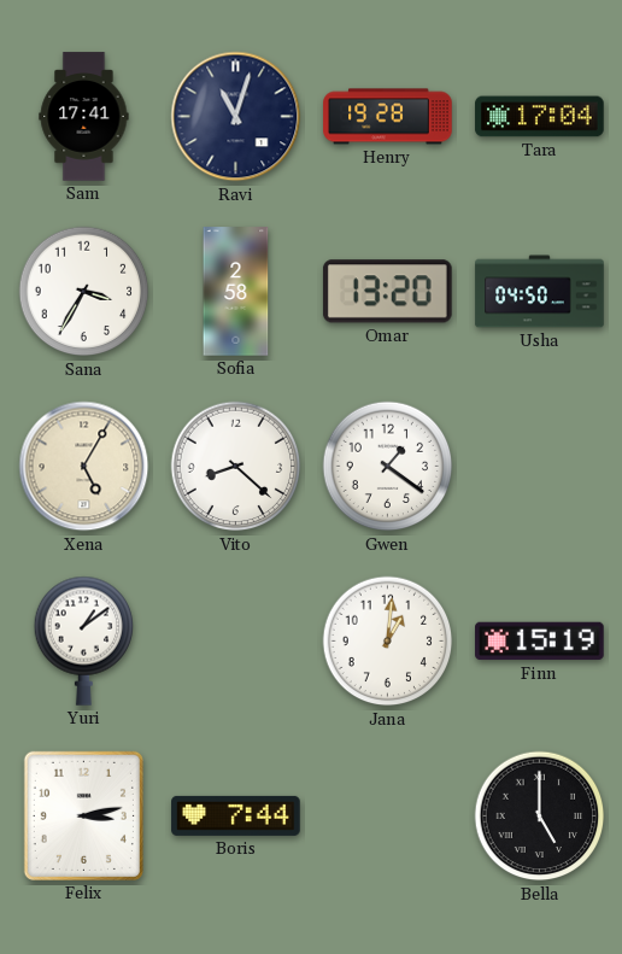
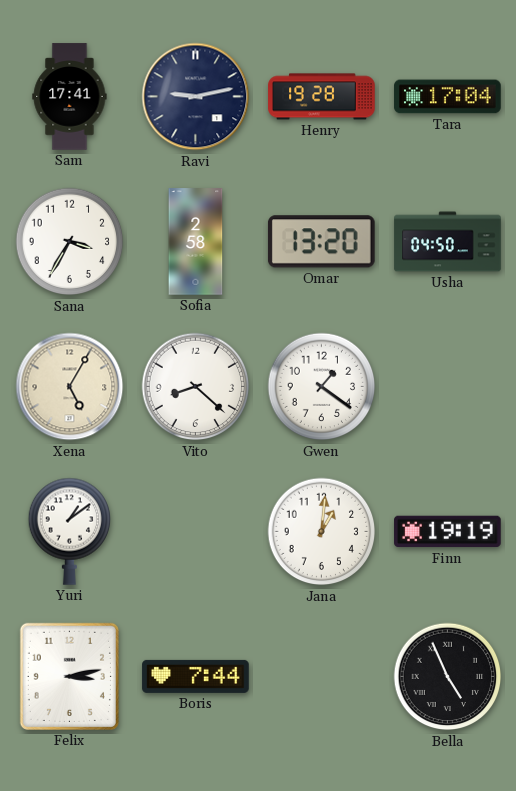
Ravi: 11:03 -> 9:13
Finn: 15:19 -> 19:19
Bella: 5:00 -> 4:56
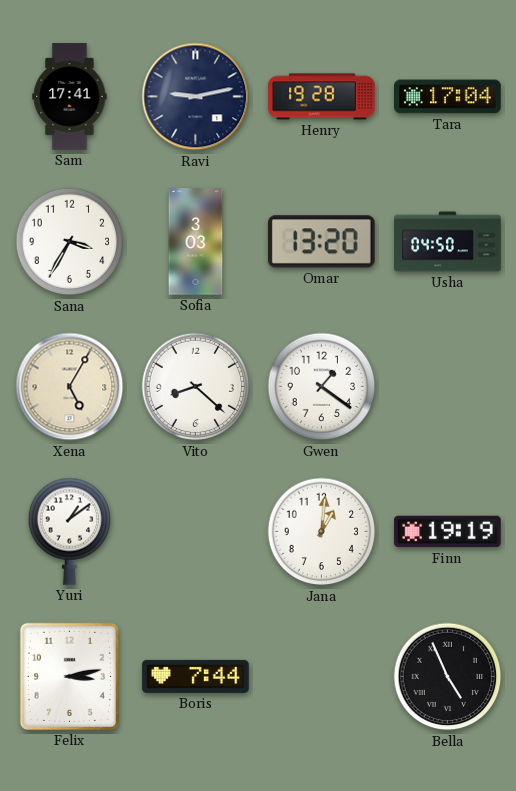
Sofia: 2:58 -> 3:03
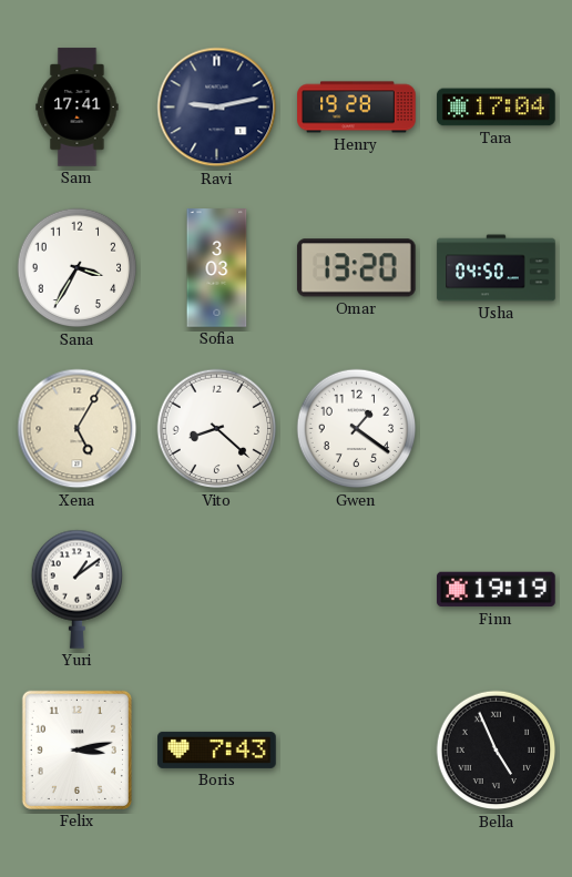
Jana: 1:01 -> none
Boris: 7:44 -> 7:43
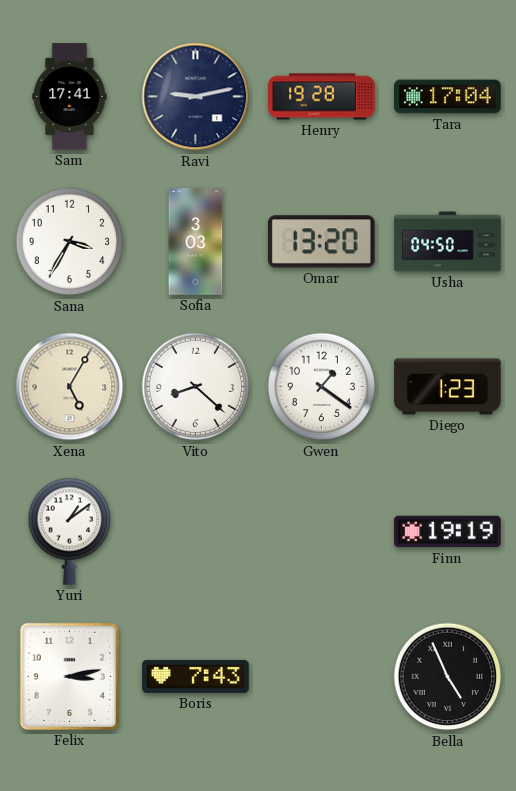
Diego: none -> 1:23
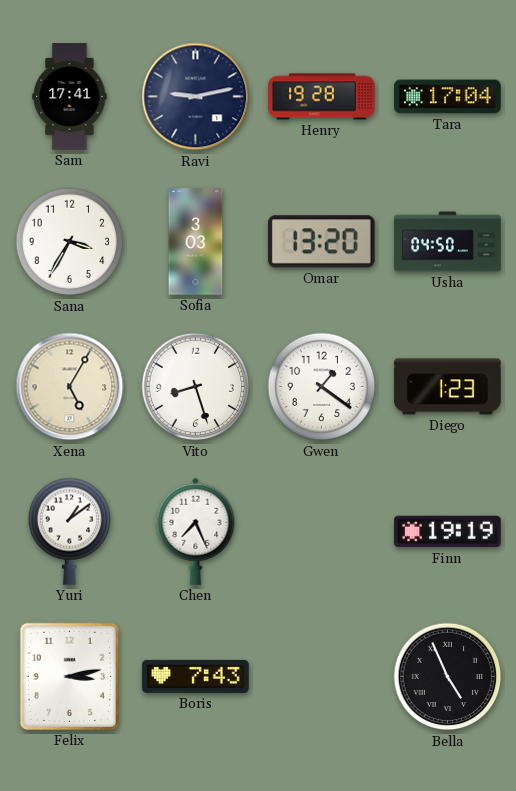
Vito: 8:22 -> 8:27
Chen: none -> 7:26
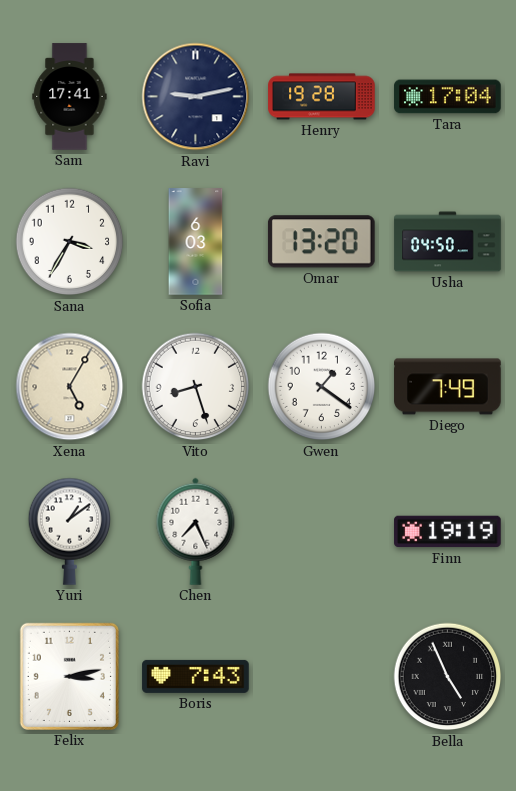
Sofia: 3:03 -> 6:03
Diego: 1:23 -> 7:49
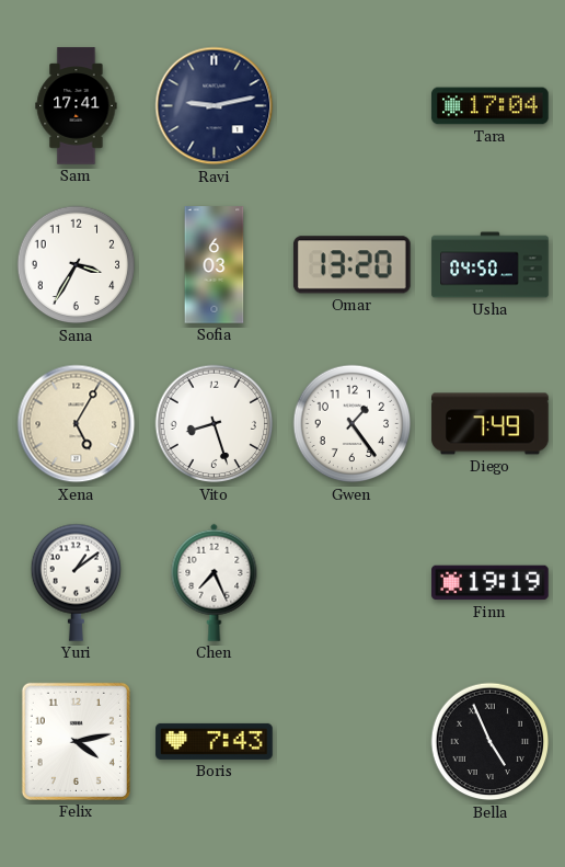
Henry: 19:28 -> none
Gwen: 1:21 -> 1:24
Felix: 3:13 -> 4:13
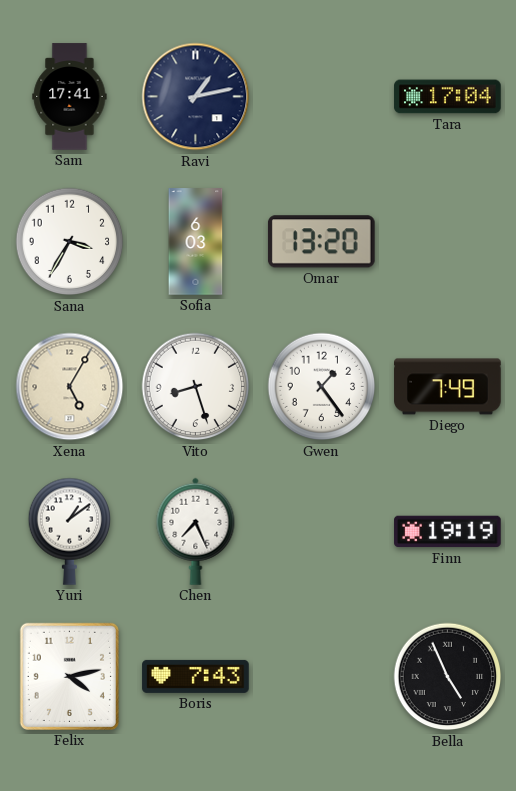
Ravi: 9:13 -> 1:13
Usha: 04:50 -> none
